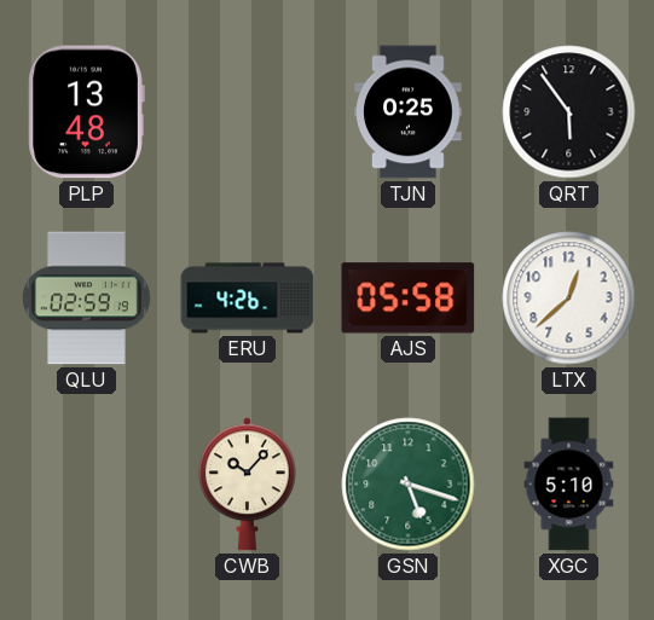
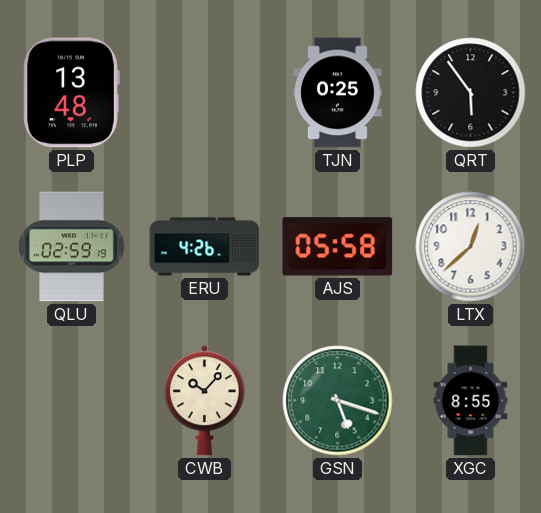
XGC: 5:10 -> 8:55
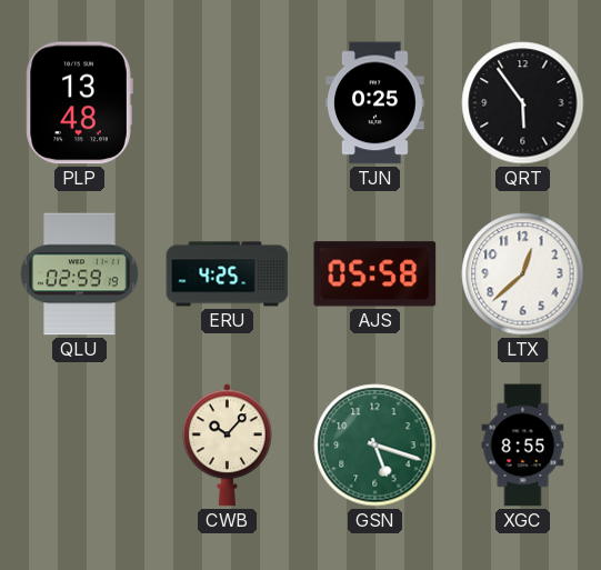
ERU: 4:26 -> 4:25
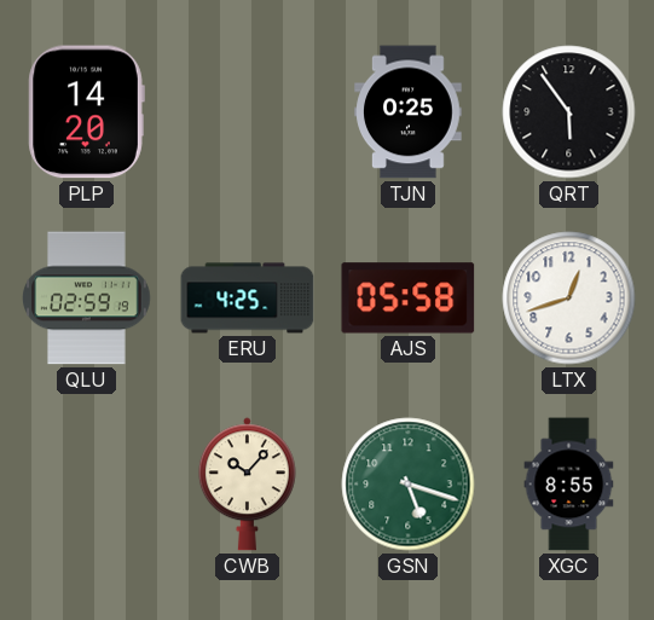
PLP: 13:48 -> 14:20
LTX: 12:38 -> 12:42
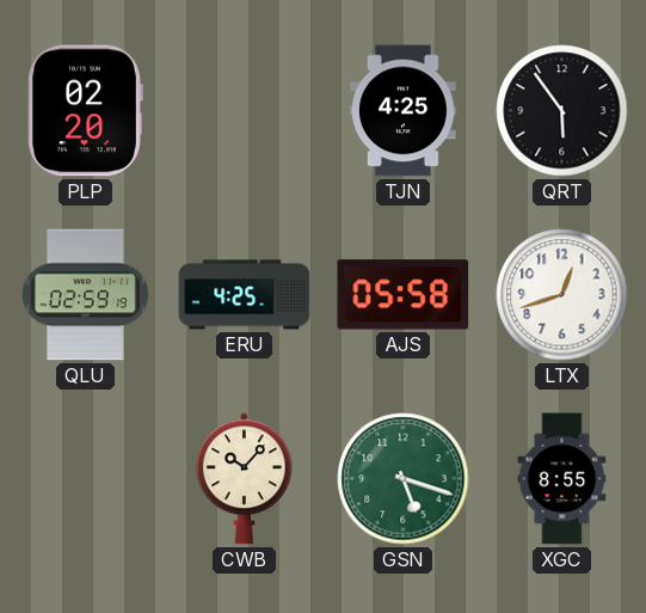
PLP: 14:20 -> 02:20
TJN: 0:25 -> 4:25
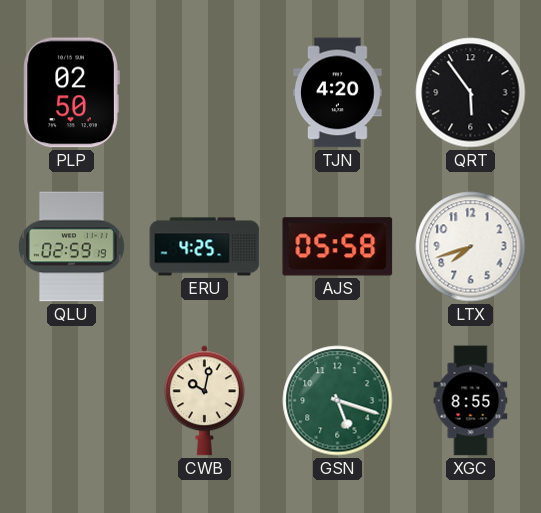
PLP: 02:20 -> 02:50
TJN: 4:25 -> 4:20
LTX: 12:42 -> 7:42
CWB: 10:07 -> 10:02
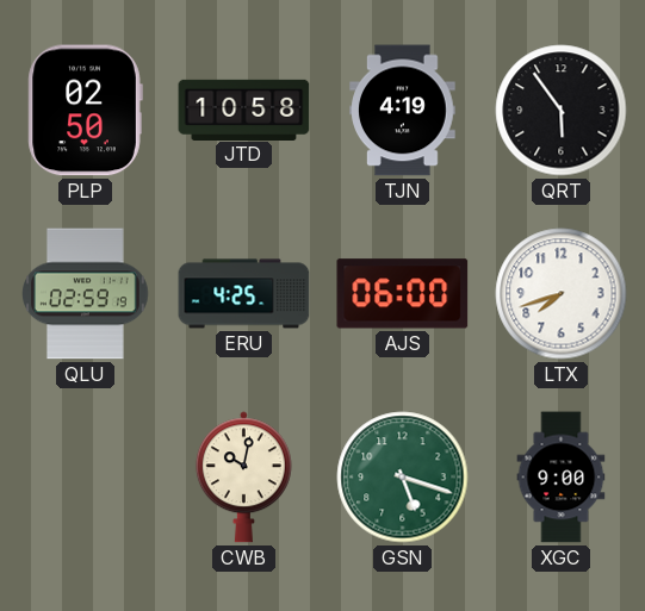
JTD: none -> 10:58
TJN: 4:20 -> 4:19
AJS: 05:58 -> 06:00
XGC: 8:55 -> 9:00
